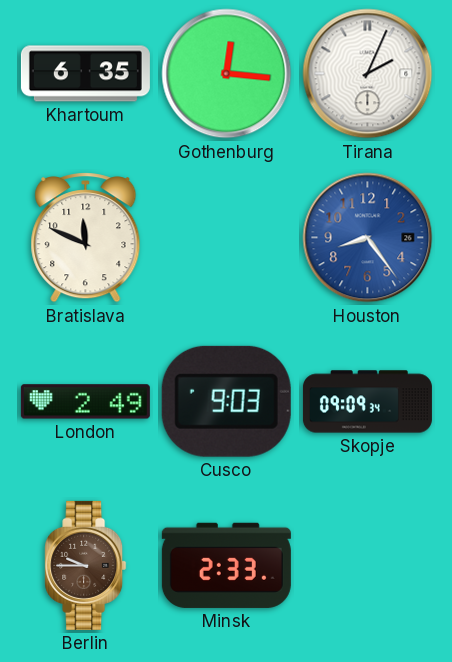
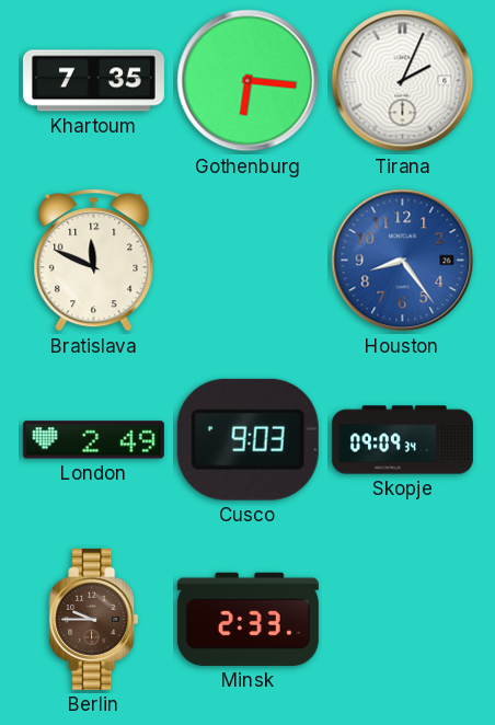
Khartoum: 6:35 -> 7:35
Gothenburg: 12:16 -> 6:16
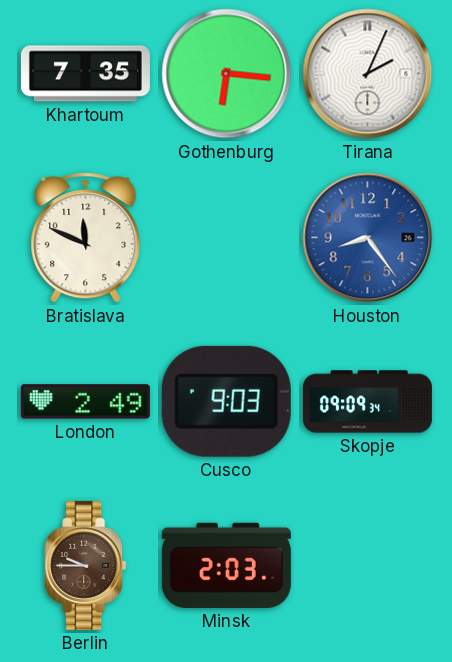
Minsk: 2:33 -> 2:03
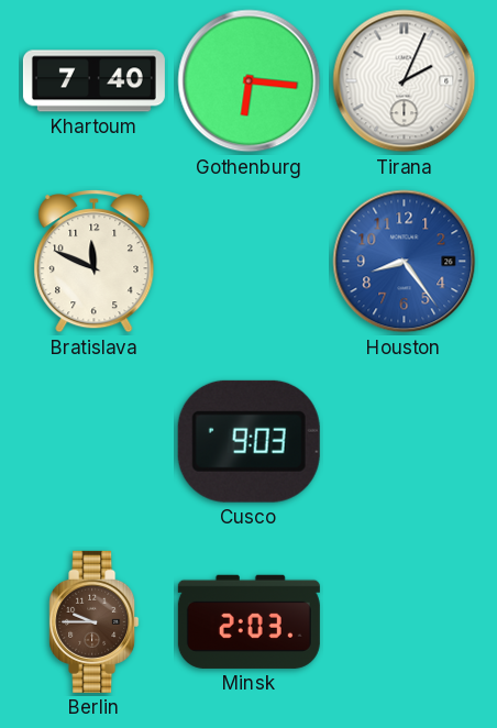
Khartoum: 7:35 -> 7:40
London: 2:49 -> none
Skopje: 09:09 -> none
